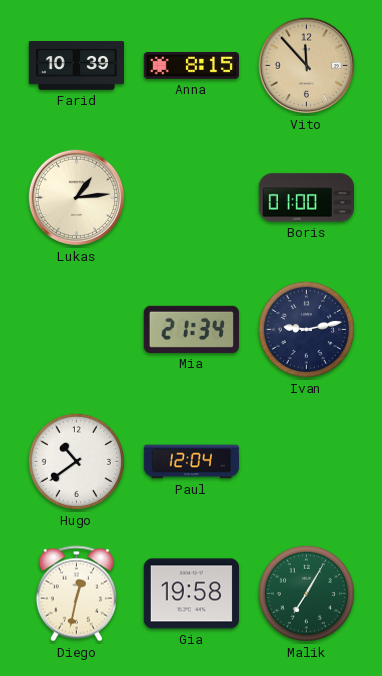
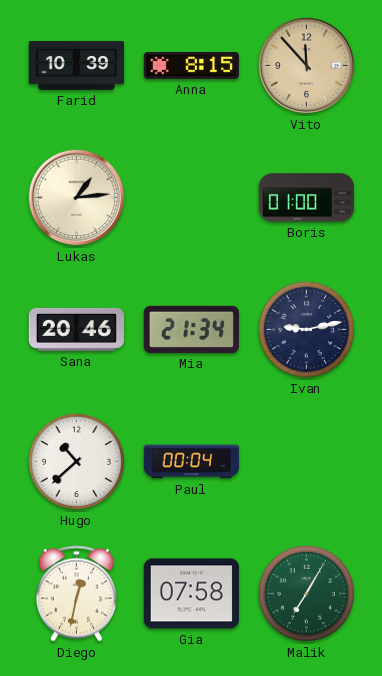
Sana: none -> 20:46
Hugo: 10:39 -> 10:38
Paul: 12:04 -> 00:04
Gia: 19:58 -> 07:58
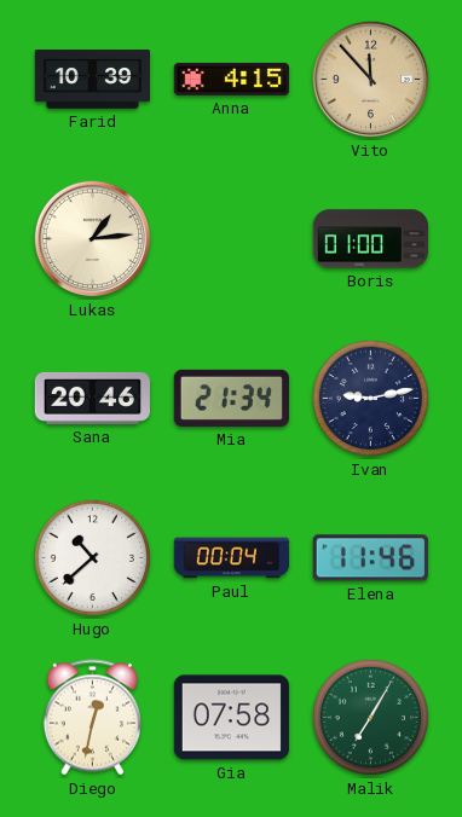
Anna: 8:15 -> 4:15
Elena: none -> 11:46
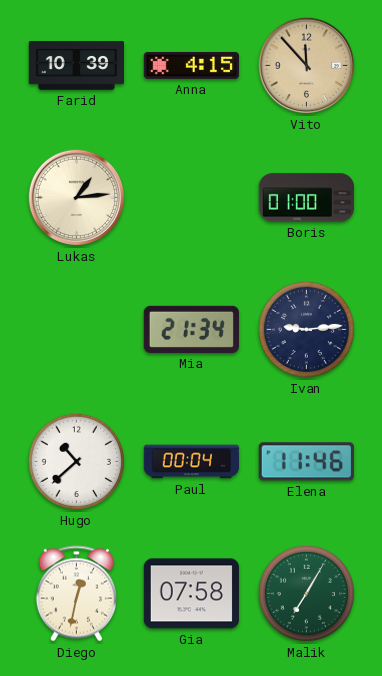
Sana: 20:46 -> none
Ivan: 9:13 -> 9:14
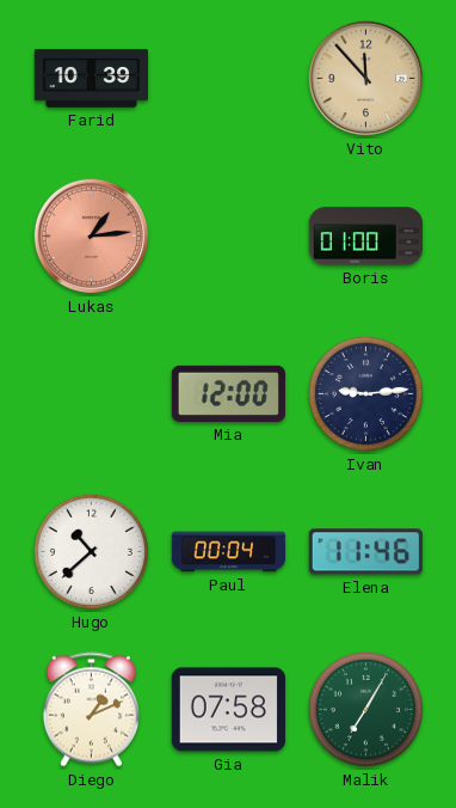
Anna: 4:15 -> none
Lukas dial: cream -> salmon
Mia: 21:34 -> 12:00
Diego: 12:32 -> 1:11
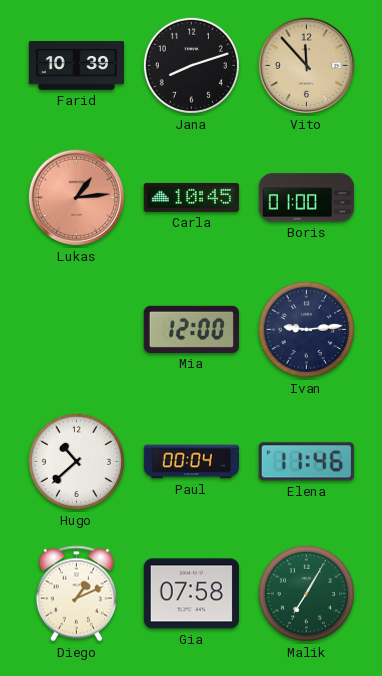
Jana: none -> 8:12
Carla: none -> 10:45
